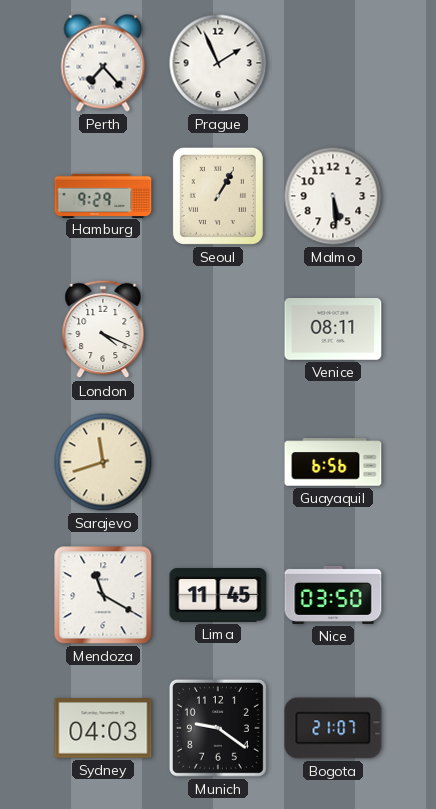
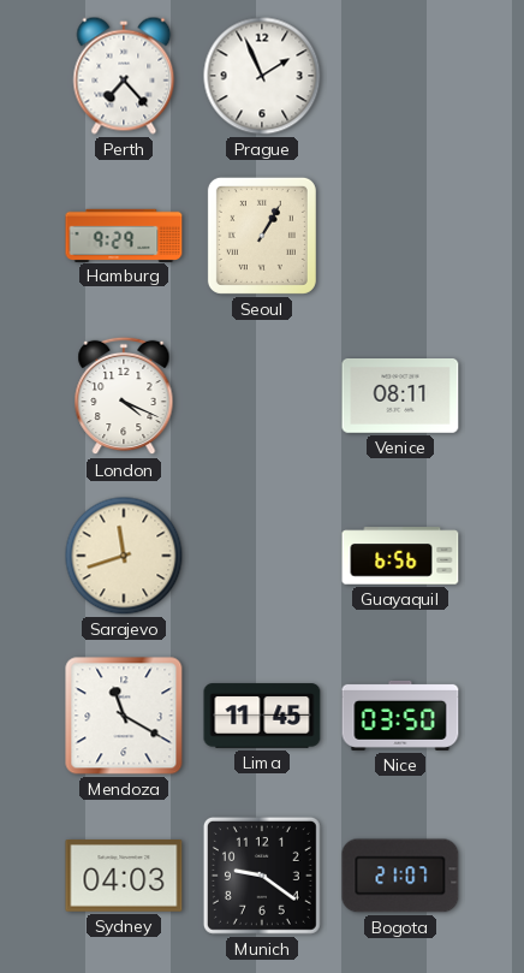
Malmo: 5:29 -> none
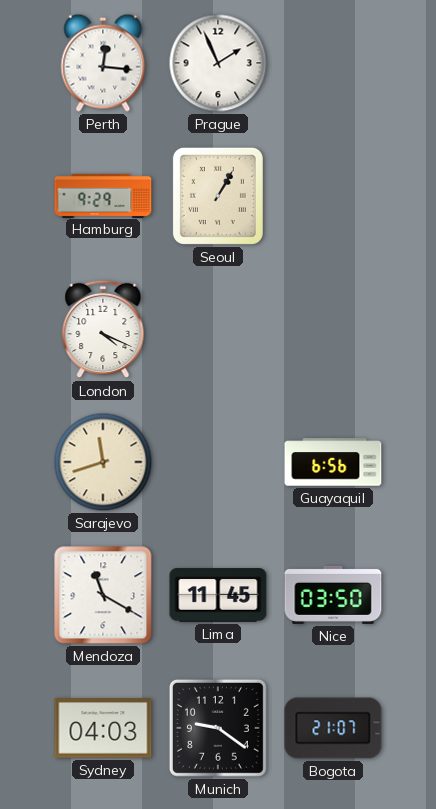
Perth: 7:23 -> 12:16
Venice: 08:11 -> none
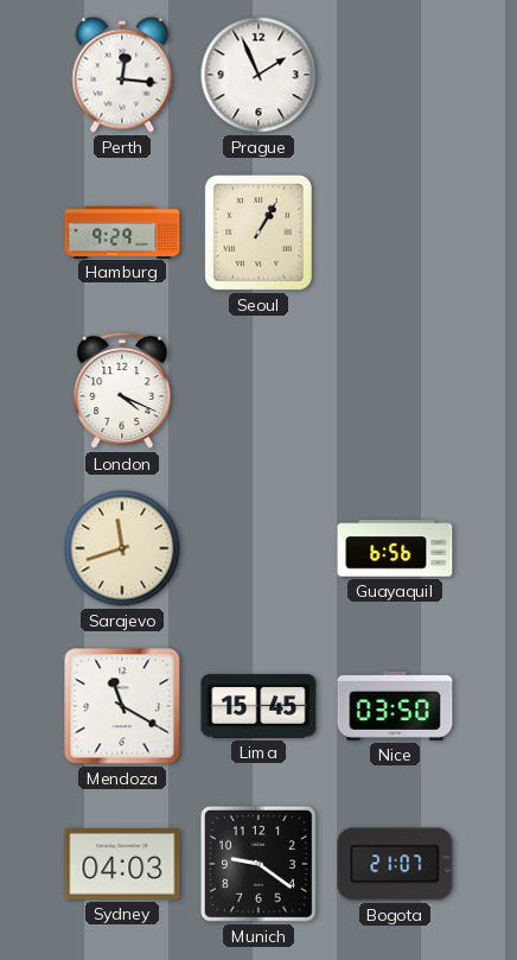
Lima: 11:45 -> 15:45
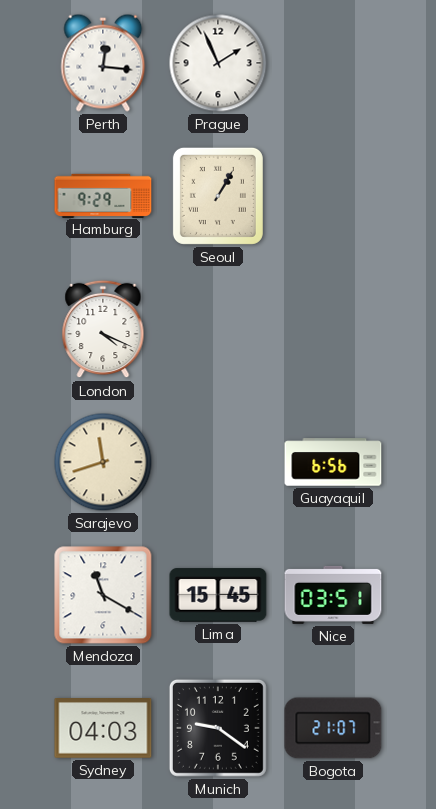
Nice: 03:50 -> 03:51
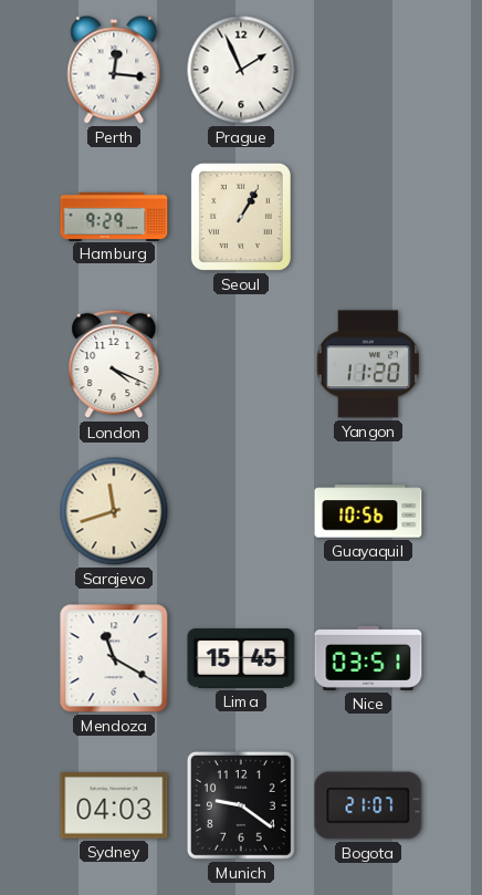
Yangon: none -> 11:20
Guayaquil: 6:56 -> 10:56
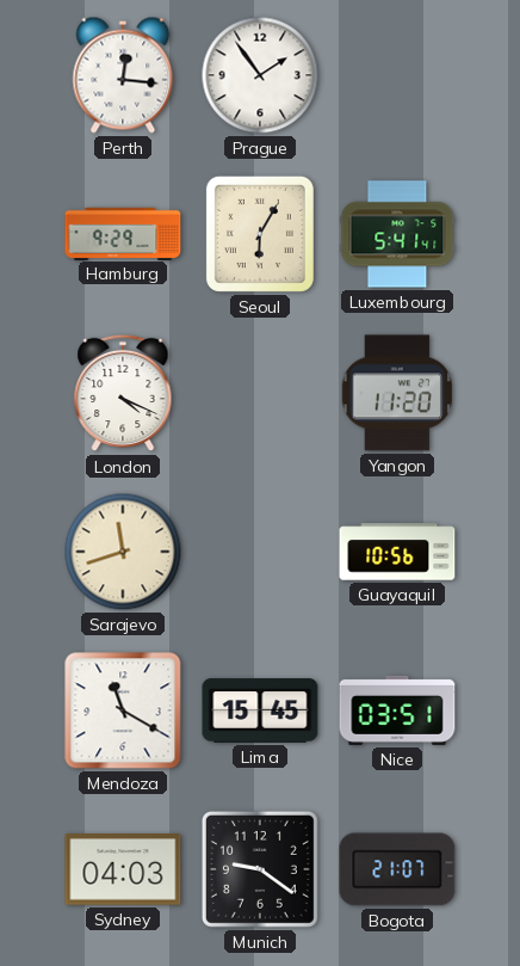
Prague: 1:56 -> 1:54
Seoul: 1:05 -> 6:05
Luxembourg: none -> 5:41
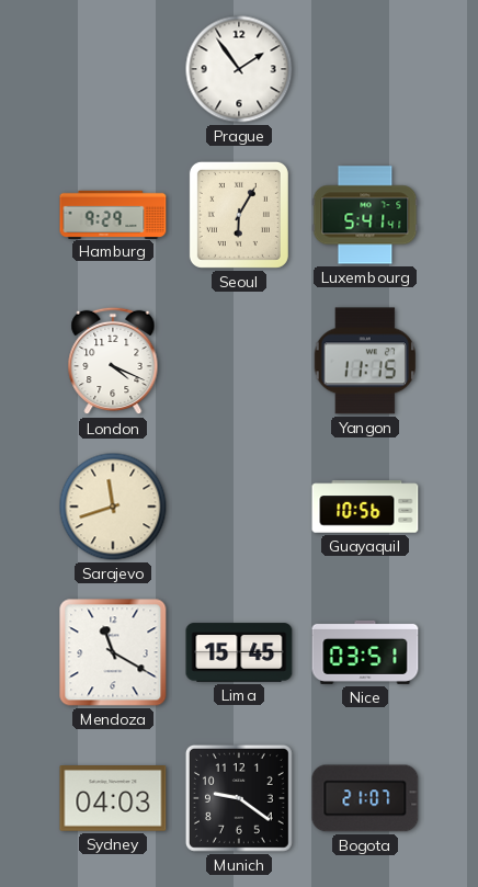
Perth: 12:16 -> none
Yangon: 11:20 -> 11:15
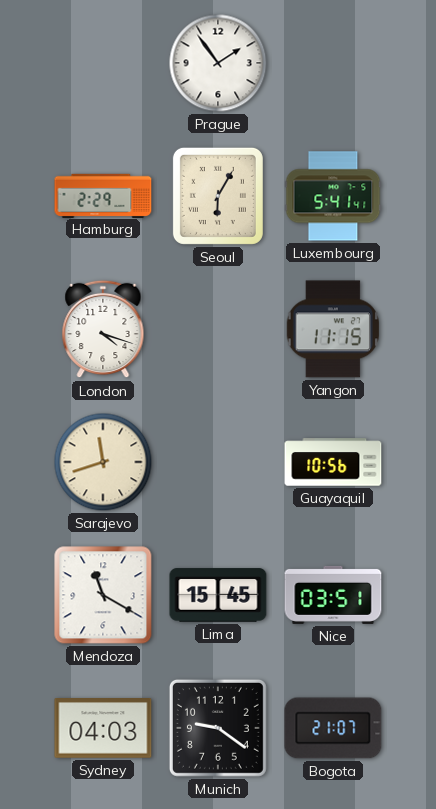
Hamburg: 9:29 -> 2:29
London: 4:19 -> 4:18
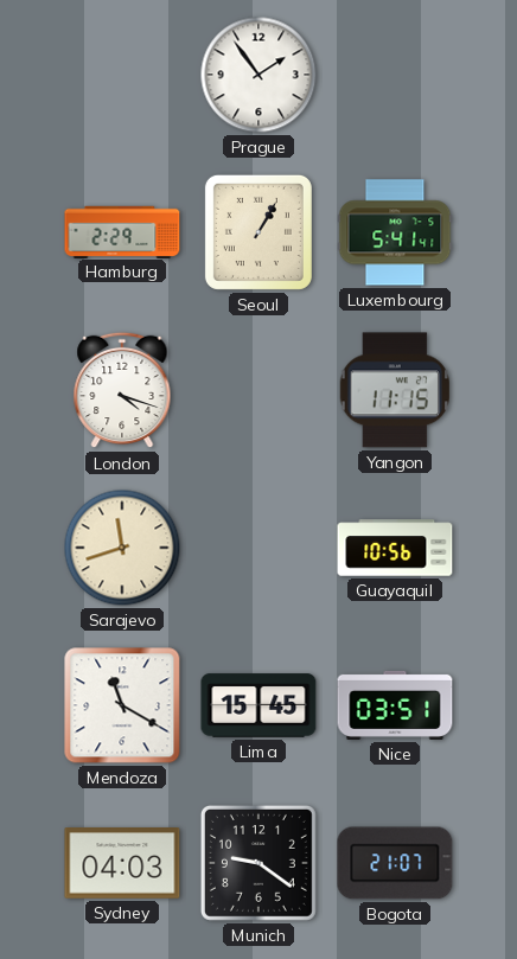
Seoul: 6:05 -> 1:05
